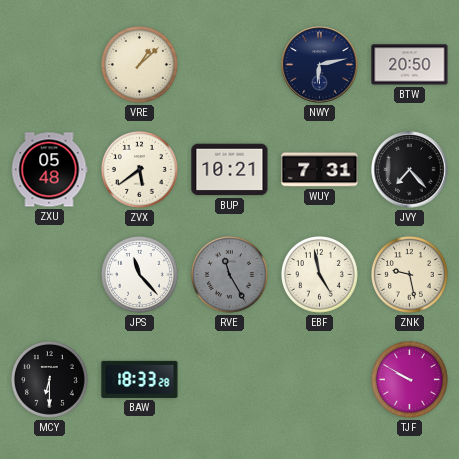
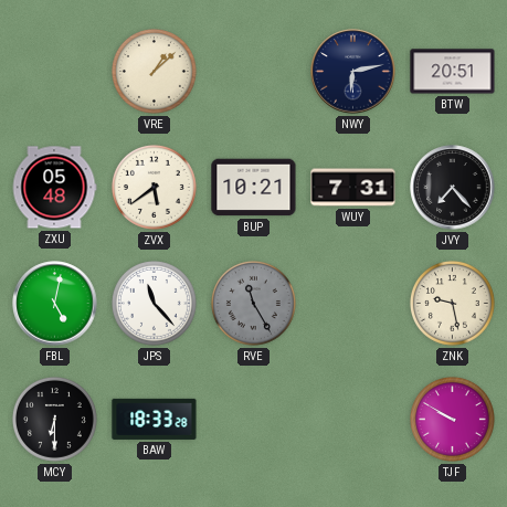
BTW: 20:50 -> 20:51
FBL: none -> 5:02
EBF: 4:58 -> none
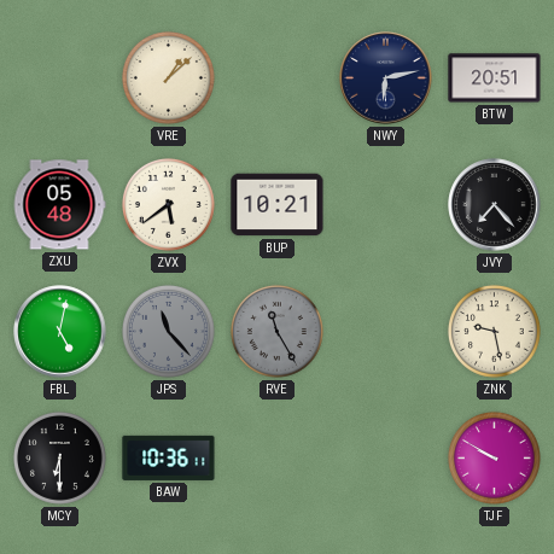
WUY: 7:31 -> none
JPS dial: white -> grey
BAW: 18:33 -> 10:36
